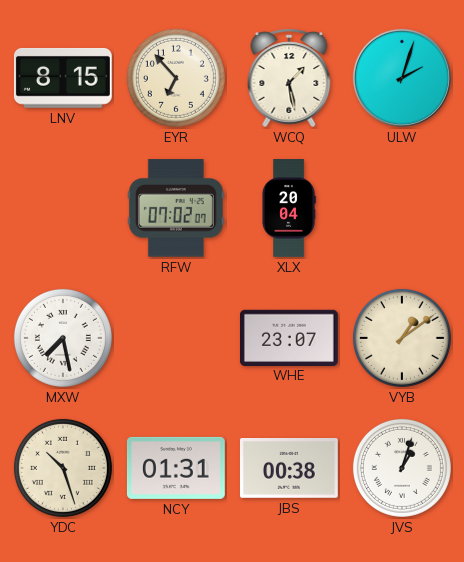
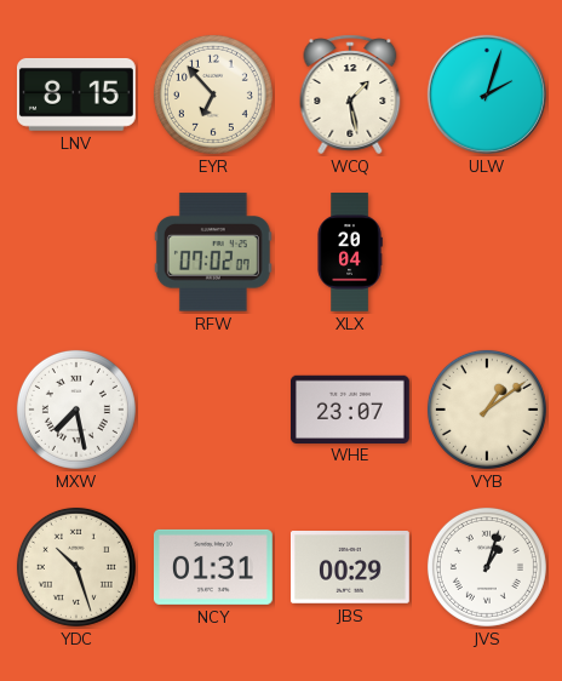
JBS: 00:38 -> 00:29
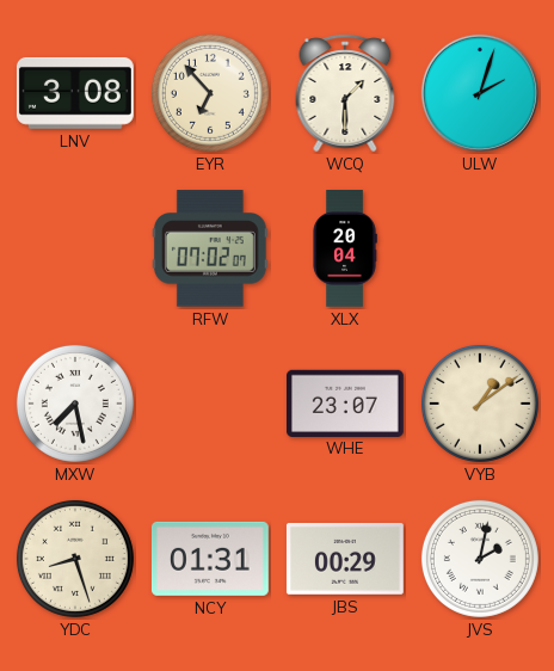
LNV: 8:15 -> 3:08
WCQ: 1:28 -> 1:30
YDC: 10:27 -> 8:27
JVS: 1:03 -> 2:02
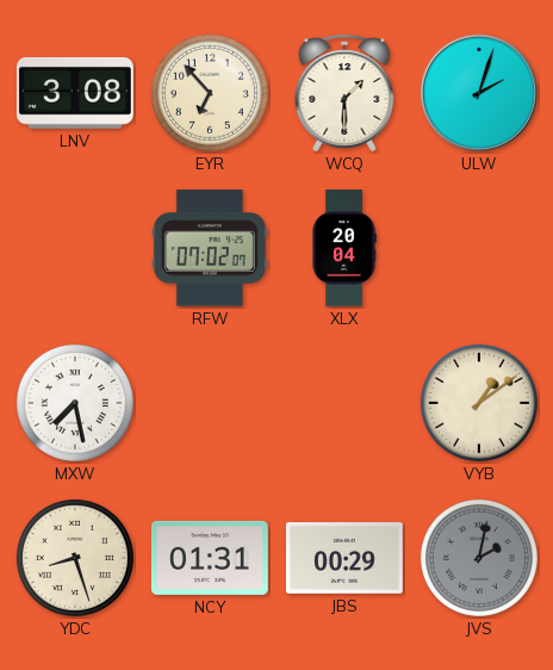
WHE: 23:07 -> none
JVS dial: white -> grey
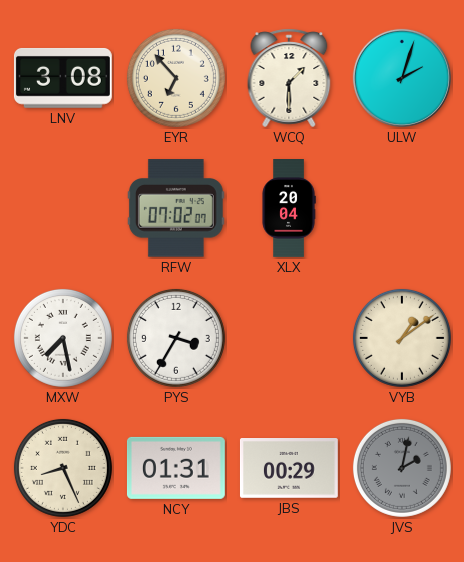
PYS: none -> 3:35
YDC: 8:27 -> 8:26
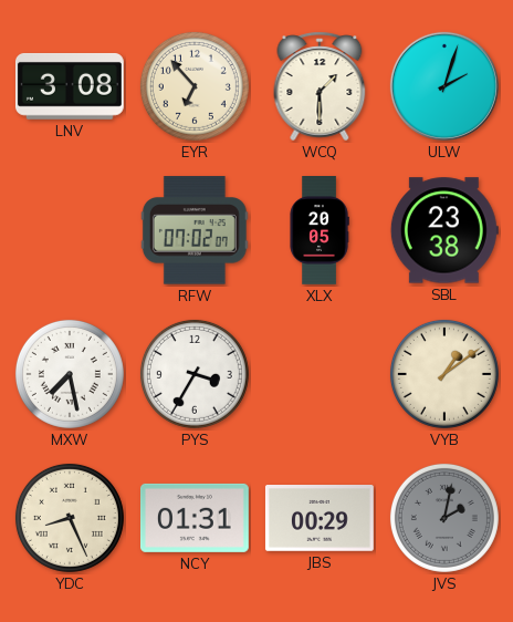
XLX: 20:04 -> 20:05
SBL: none -> 23:38
